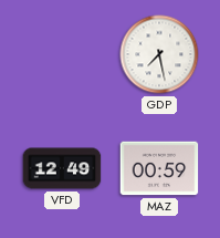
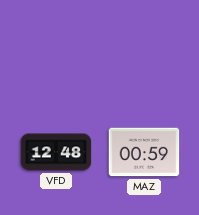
GDP: 7:28 -> none
VFD: 12:49 -> 12:48
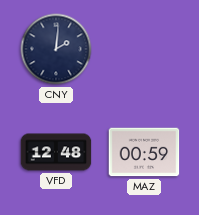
CNY: none -> 2:01
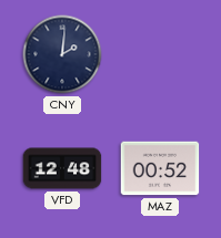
MAZ: 00:59 -> 00:52
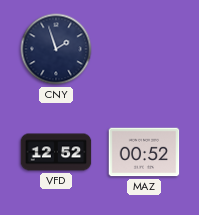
CNY: 2:01 -> 1:57
VFD: 12:48 -> 12:52
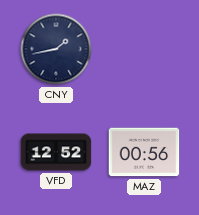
CNY: 1:57 -> 1:43
MAZ: 00:52 -> 00:56
